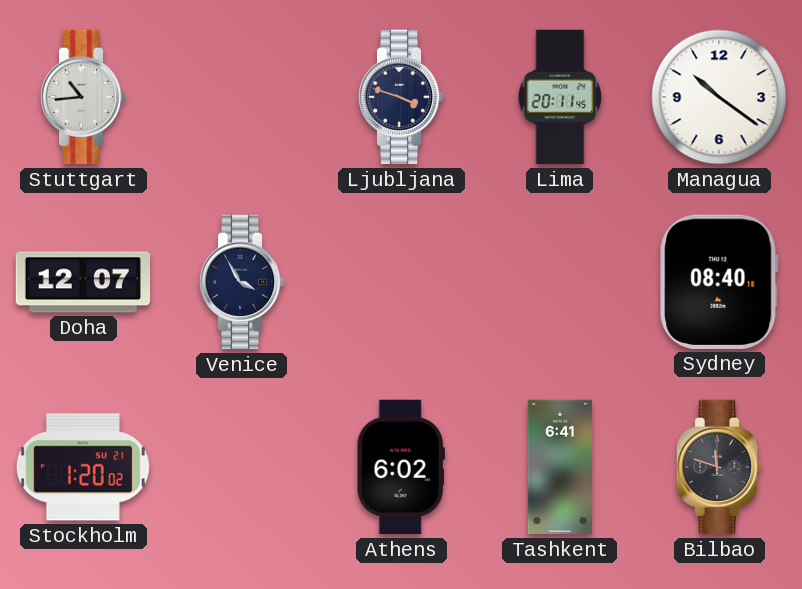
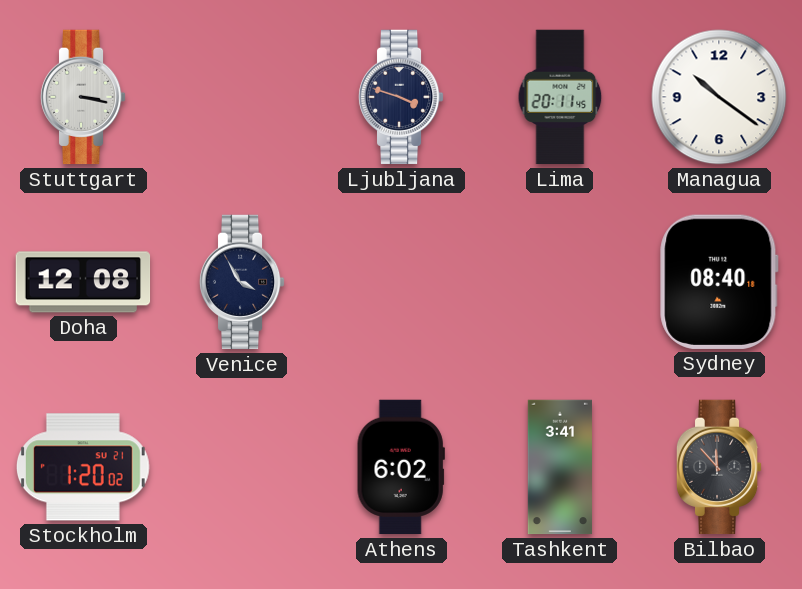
Stuttgart: 10:44 -> 3:17
Doha: 12:07 -> 12:08
Tashkent: 6:41 -> 3:41
Bilbao: 11:48 -> 11:53
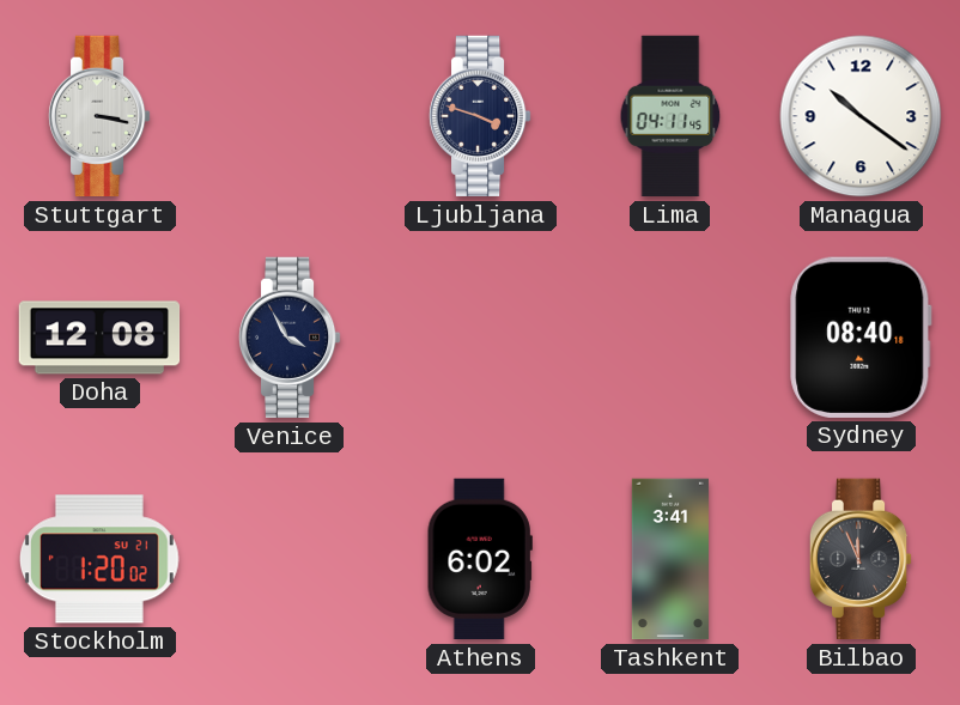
Lima: 20:11 -> 04:11
Bilbao: 11:53 -> 11:56
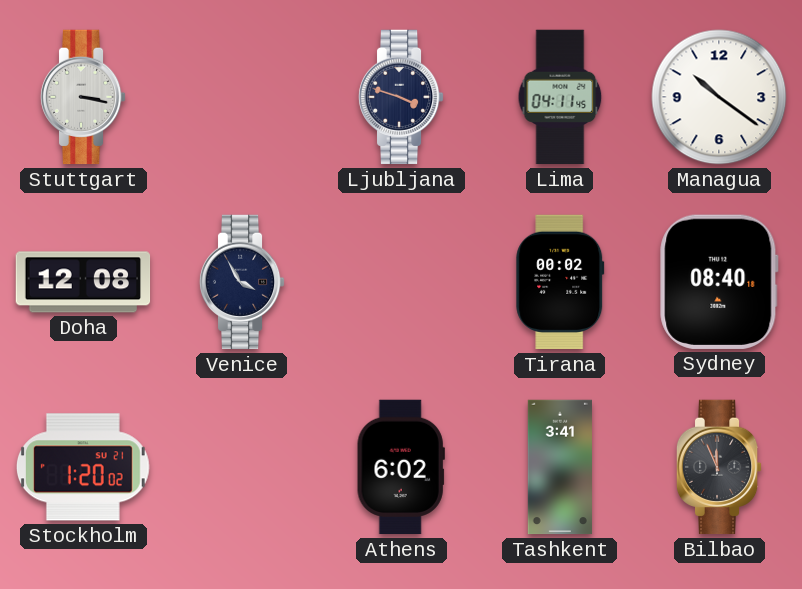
Tirana: none -> 00:02
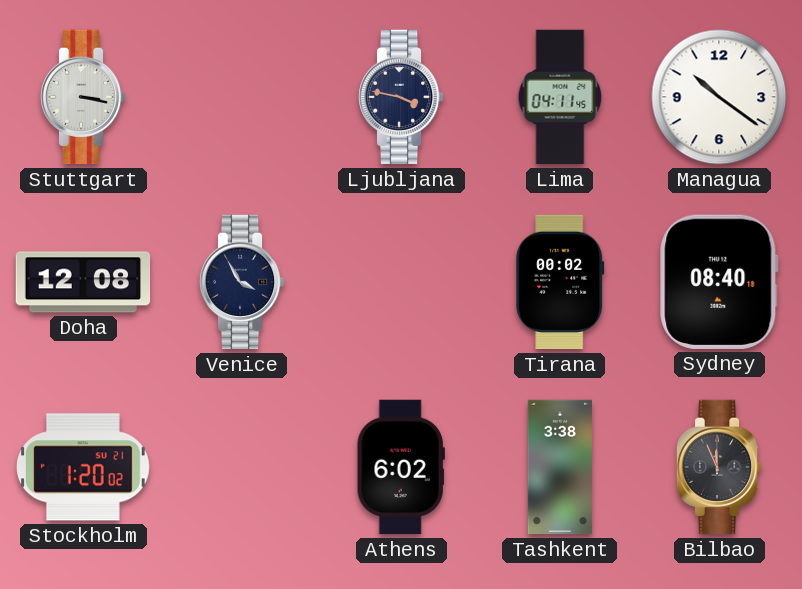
Ljubljana: 3:48 -> 3:47
Tashkent: 3:41 -> 3:38
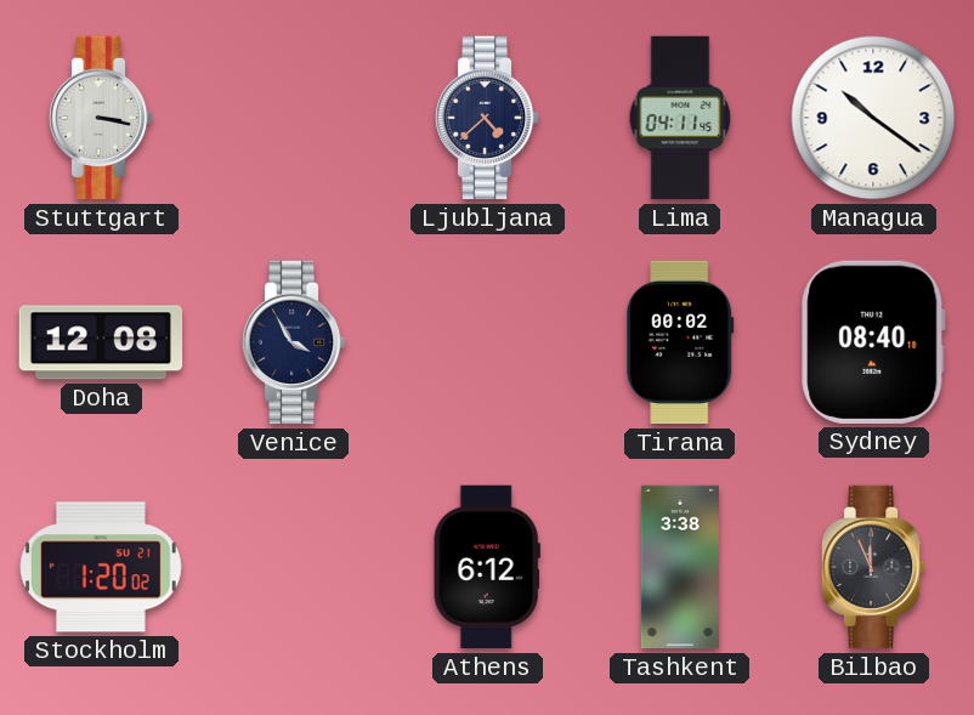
Ljubljana: 3:47 -> 4:38
Athens: 6:02 -> 6:12
